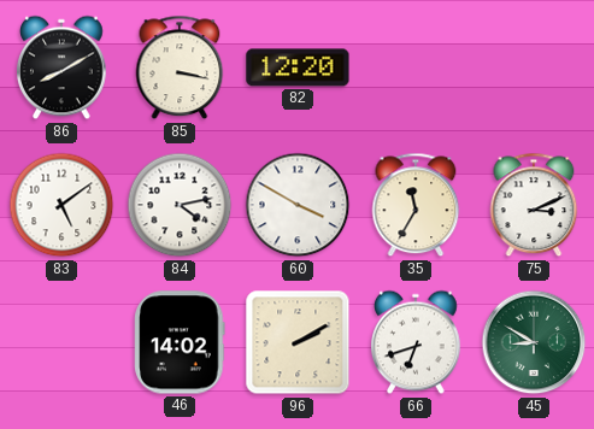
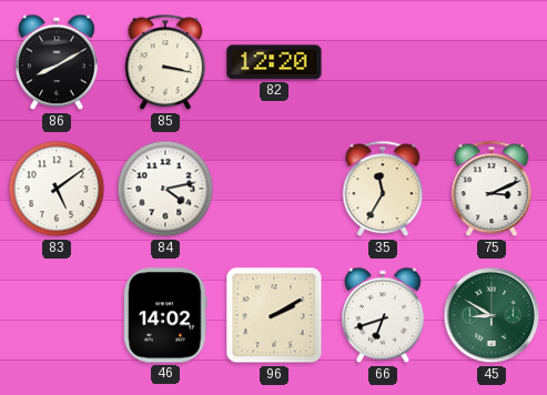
60: 3:50 -> none
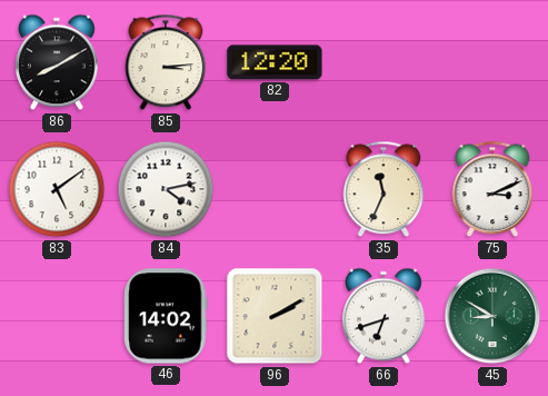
85: 3:17 -> 3:14
35: 11:35 -> 11:34
